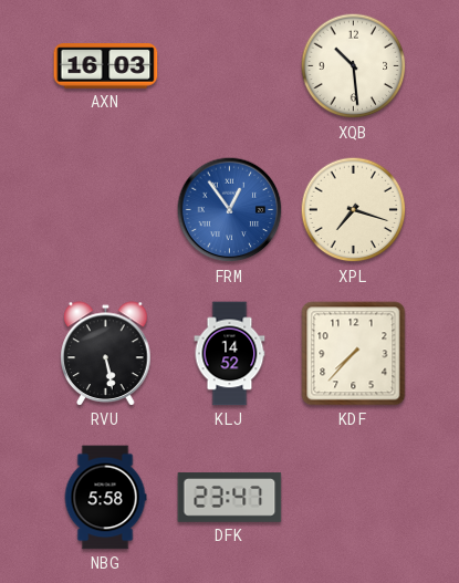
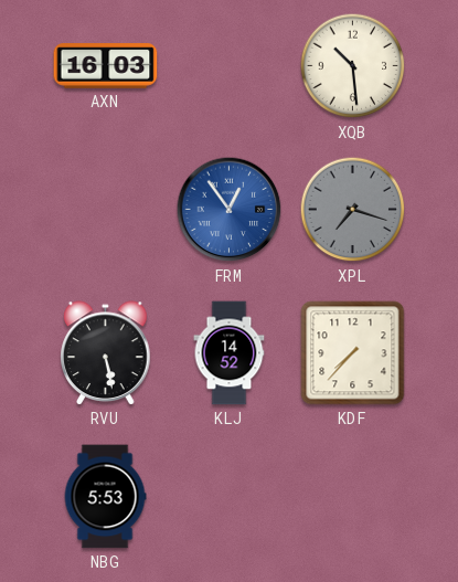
XPL dial: cream -> grey
NBG: 5:58 -> 5:53
DFK: 23:47 -> none
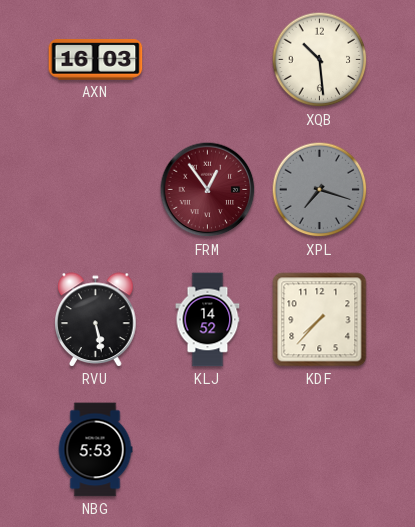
FRM dial: blue -> burgundy
